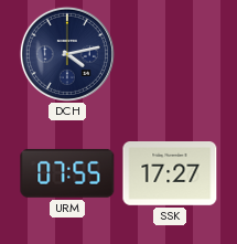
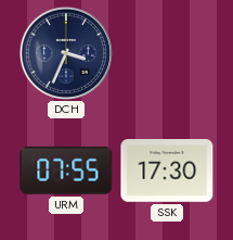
DCH: 4:13 -> 3:34
SSK: 17:27 -> 17:30
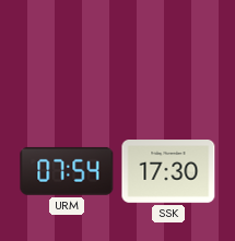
DCH: 3:34 -> none
URM: 07:55 -> 07:54
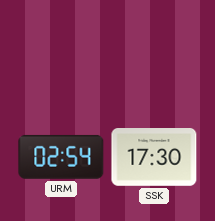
URM: 07:54 -> 02:54
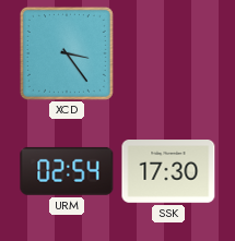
XCD: none -> 3:24
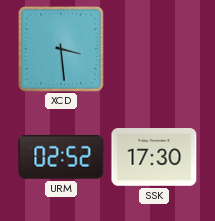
XCD: 3:24 -> 3:29
URM: 02:54 -> 02:52
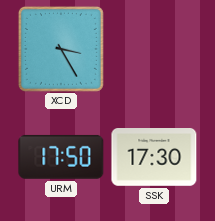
XCD: 3:29 -> 3:25
URM: 02:52 -> 17:50
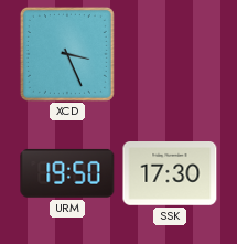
XCD: 3:25 -> 3:26
URM: 17:50 -> 19:50
